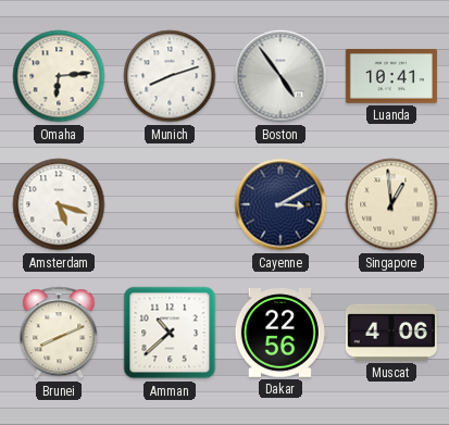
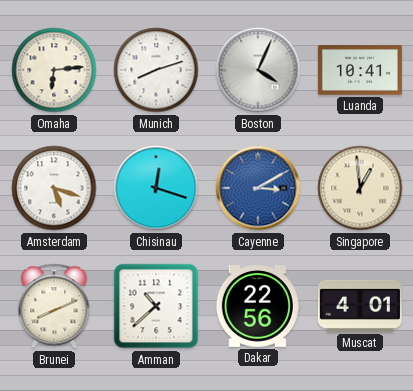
Boston: 4:54 -> 4:04
Chisinau: none -> 12:18
Cayenne dial: navy -> blue
Muscat: 4:06 -> 4:01
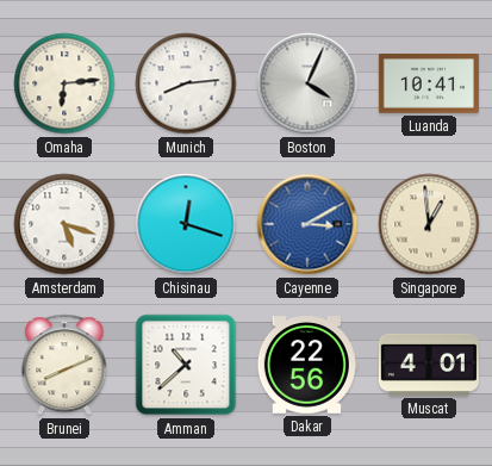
Munich: 8:12 -> 8:14
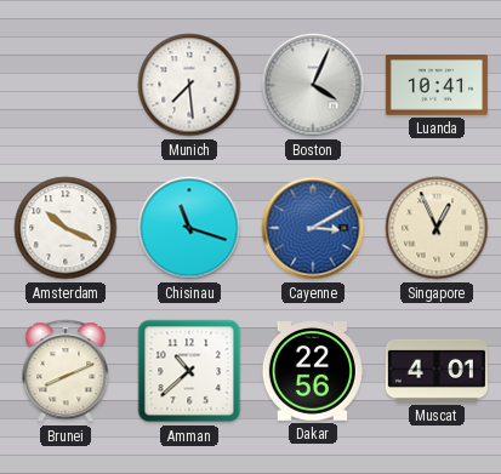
Omaha: 6:14 -> none
Munich: 8:14 -> 7:29
Amsterdam: 5:18 -> 10:19
Chisinau: 12:18 -> 11:18
Singapore: 12:59 -> 12:56
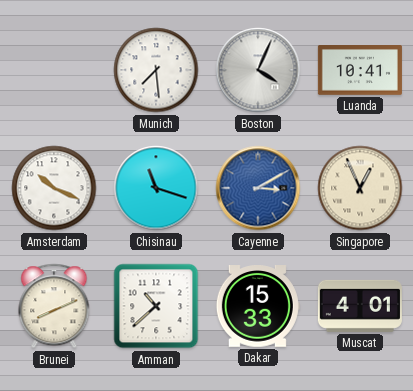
Dakar: 22:56 -> 15:33
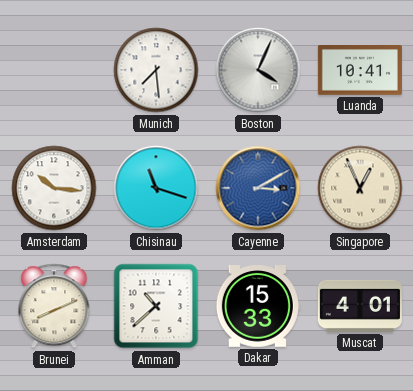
Amsterdam: 10:19 -> 10:16
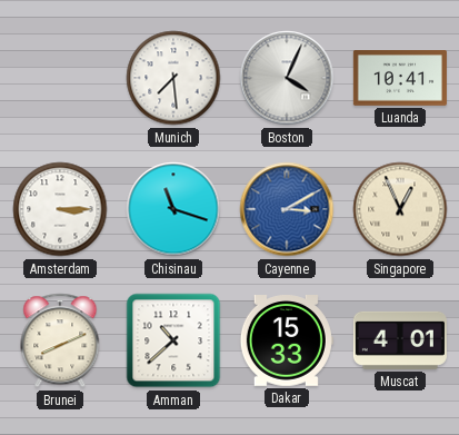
Amsterdam: 10:16 -> 3:15
